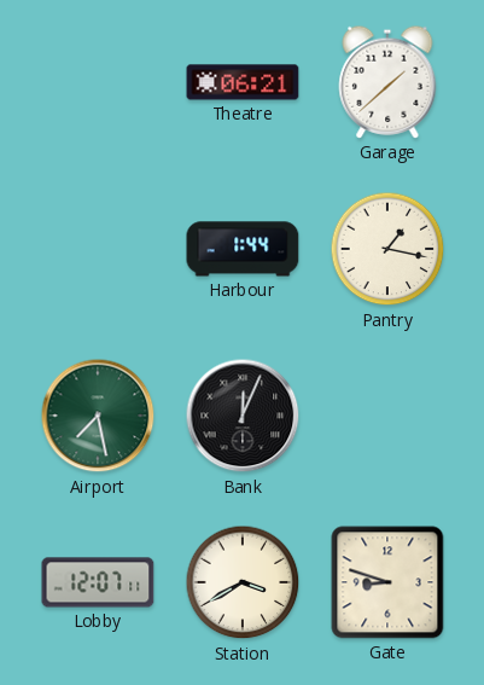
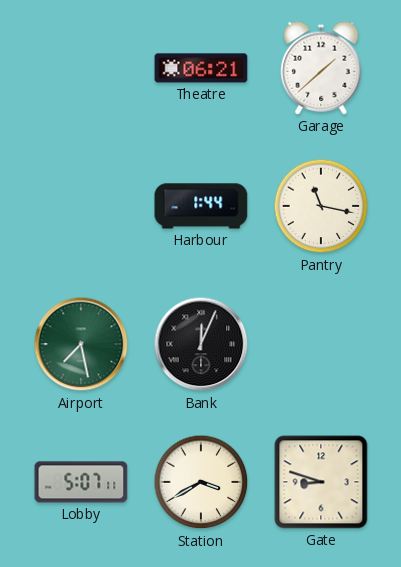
Pantry: 1:17 -> 11:17
Lobby: 12:07 -> 5:07
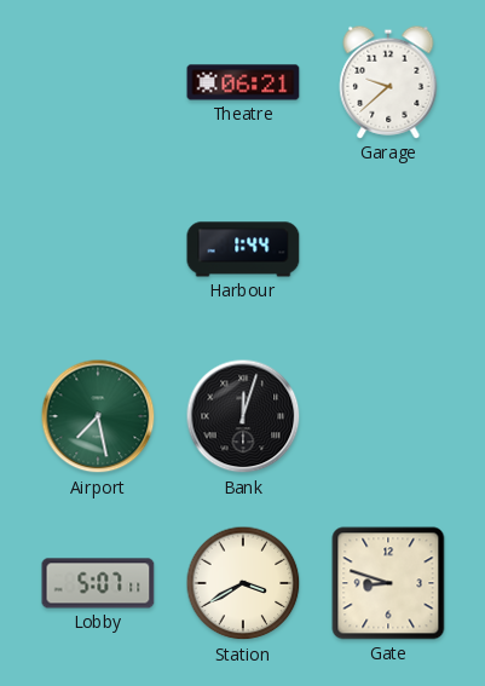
Garage: 1:38 -> 9:38
Pantry: 11:17 -> none
Bank: 12:04 -> 12:03
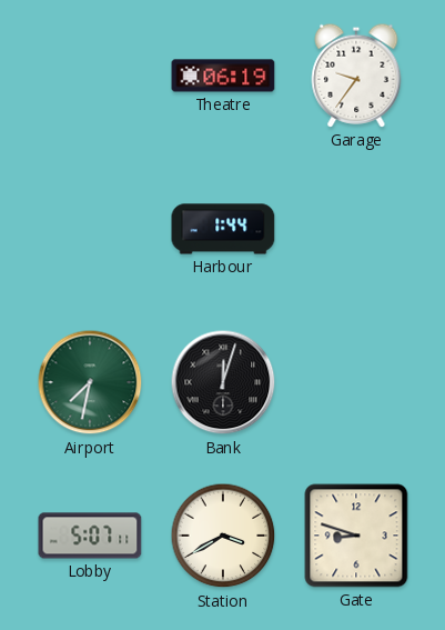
Theatre: 06:21 -> 06:19
Garage: 9:38 -> 9:36
Airport: 7:28 -> 7:32
